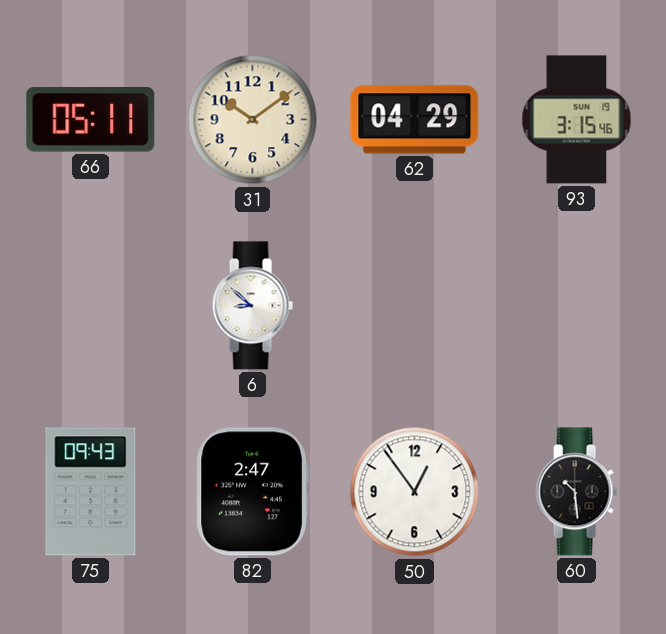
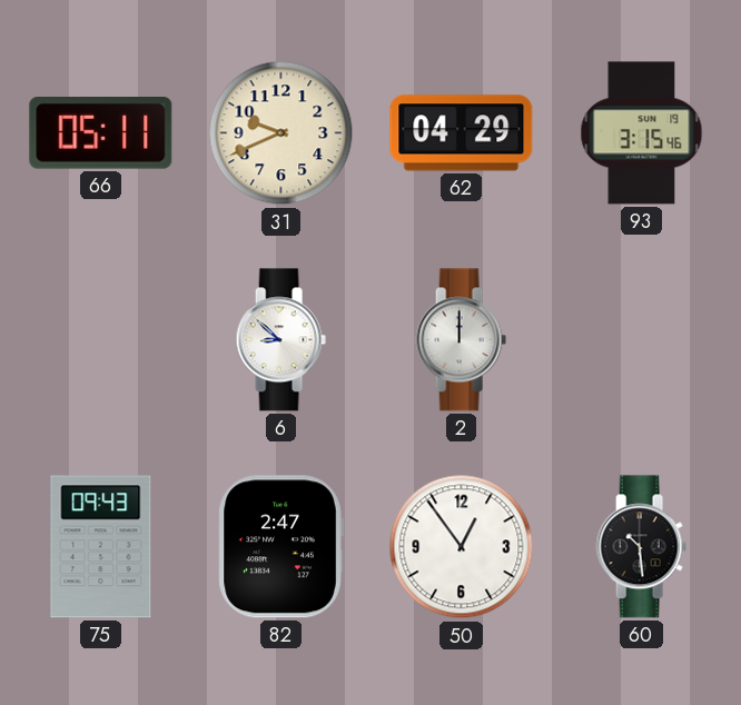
31: 10:09 -> 9:41
2: none -> 12:00
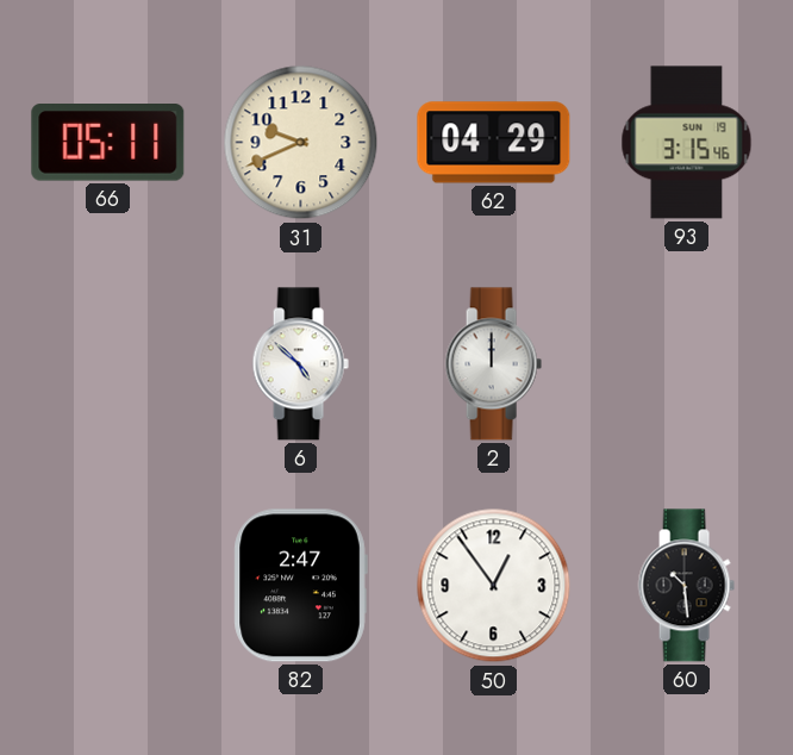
6: 8:52 -> 4:52
75: 09:43 -> none
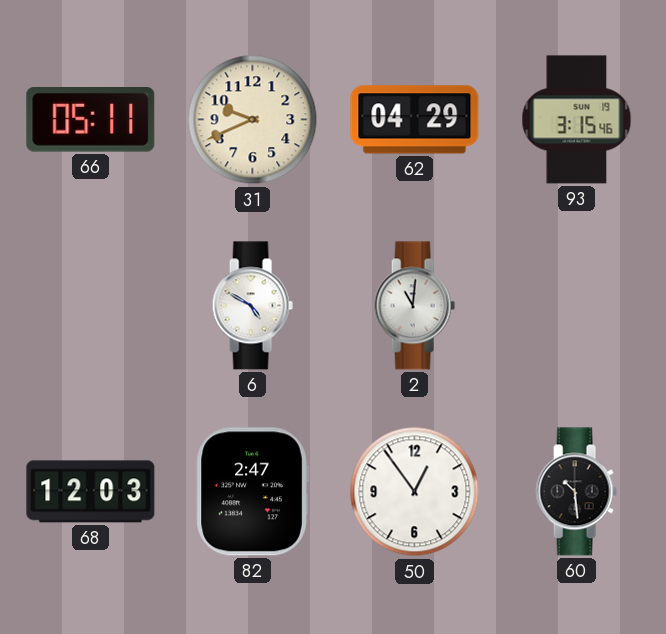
6: 4:52 -> 4:50
2: 12:00 -> 11:01
68: none -> 12:03
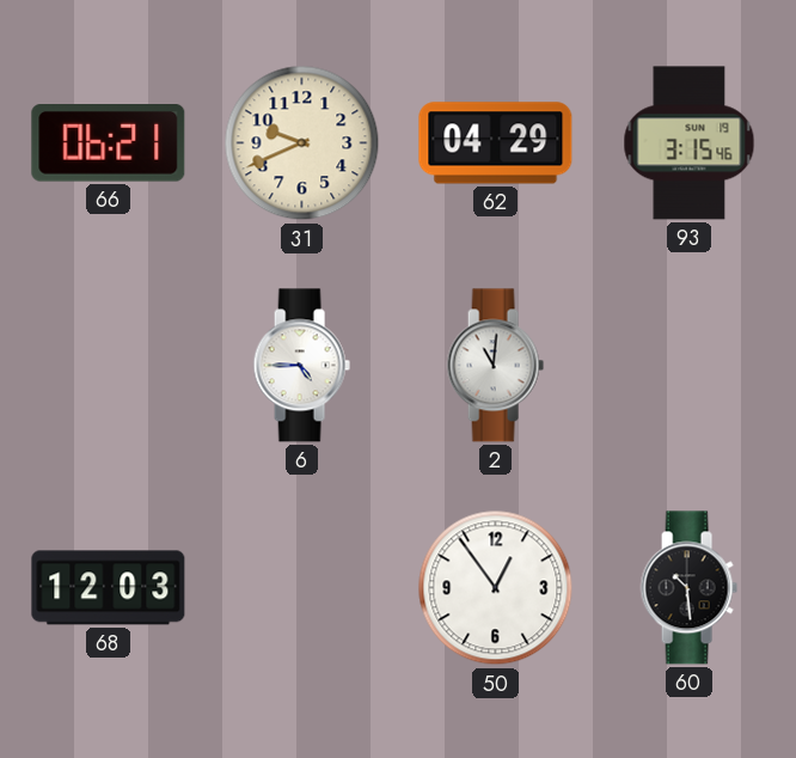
66: 05:11 -> 06:21
6: 4:50 -> 4:45
82: 2:47 -> none
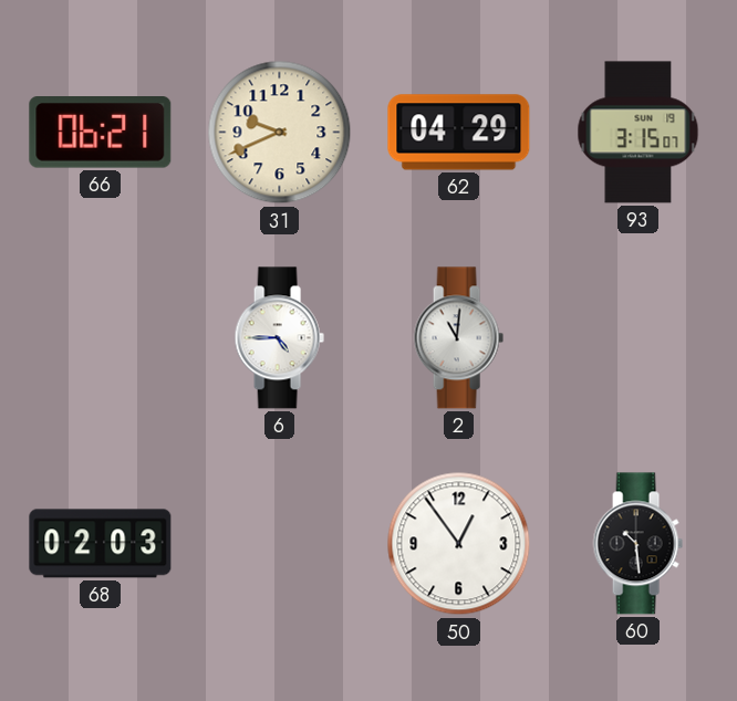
93: 3:15:46 -> 3:15:07
68: 12:03 -> 02:03
